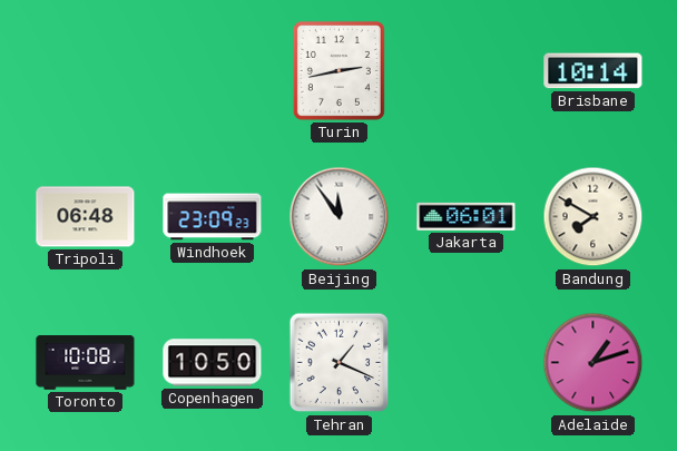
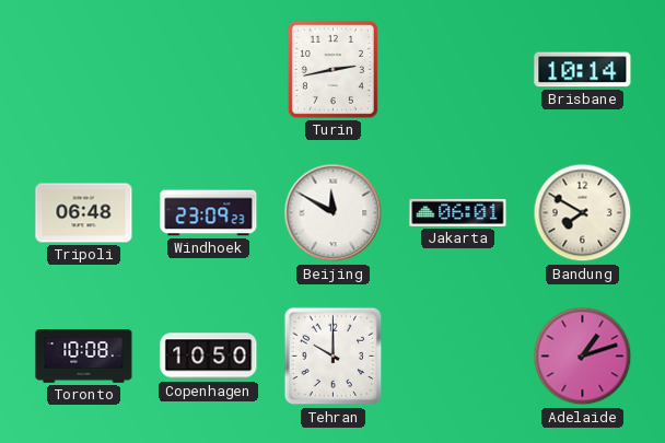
Beijing: 11:54 -> 11:50
Tehran: 1:19 -> 10:00
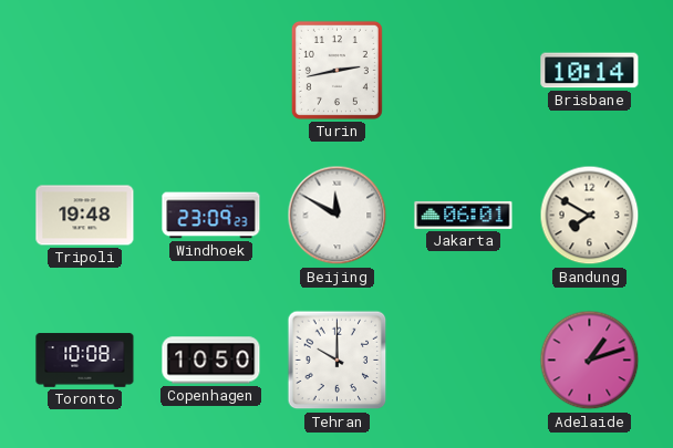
Tripoli: 06:48 -> 19:48
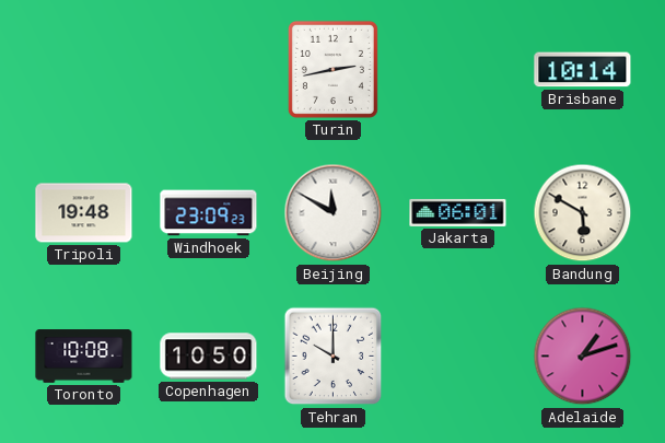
Bandung: 7:50 -> 5:50
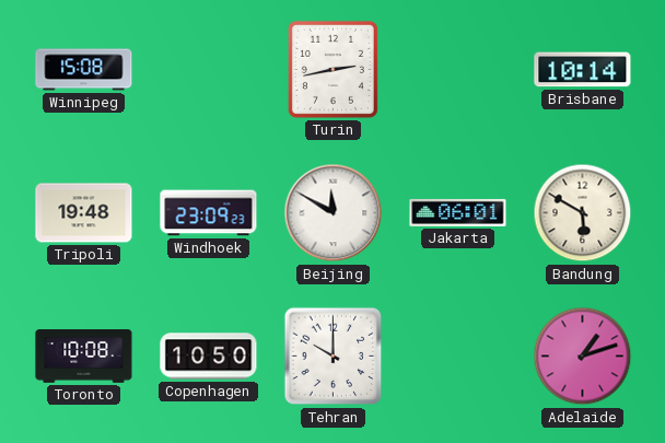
Winnipeg: none -> 15:08
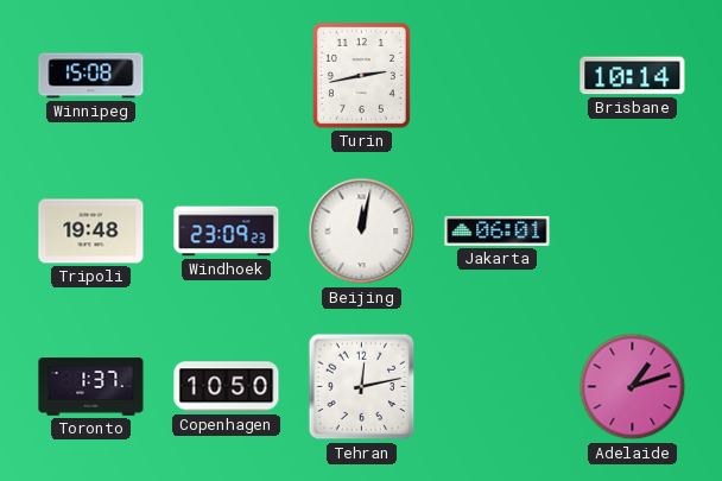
Beijing: 11:50 -> 12:02
Bandung: 5:50 -> none
Toronto: 10:08 -> 1:37
Tehran: 10:00 -> 12:13
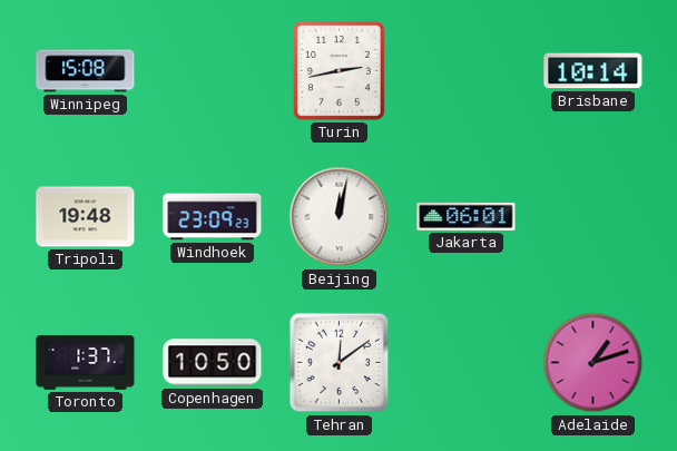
Tehran: 12:13 -> 12:09
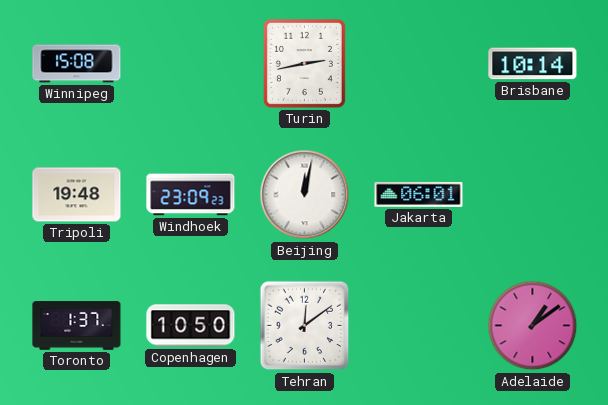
Adelaide: 1:12 -> 1:09
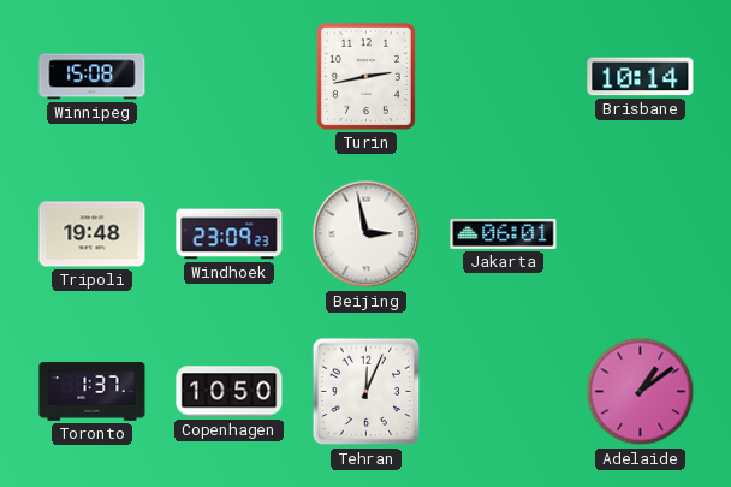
Beijing: 12:02 -> 2:58
Tehran: 12:09 -> 12:04
